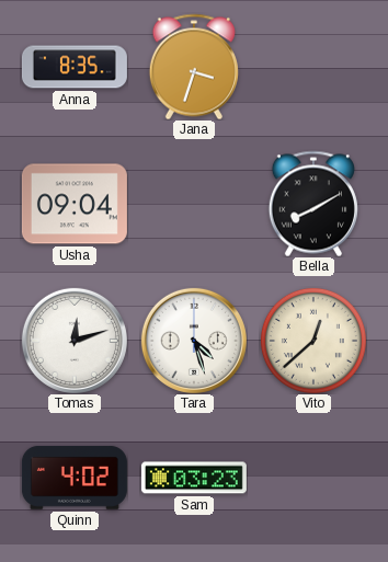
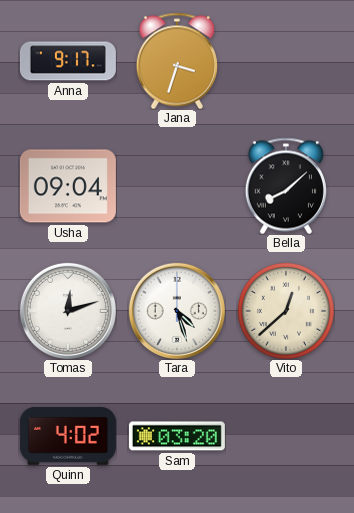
Anna: 8:35 -> 9:17
Bella: 8:10 -> 8:08
Sam: 03:23 -> 03:20
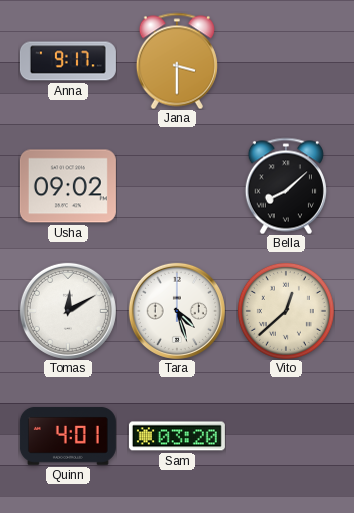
Jana: 3:33 -> 3:30
Usha: 09:04 -> 09:02
Tomas: 12:12 -> 12:10
Quinn: 4:02 -> 4:01
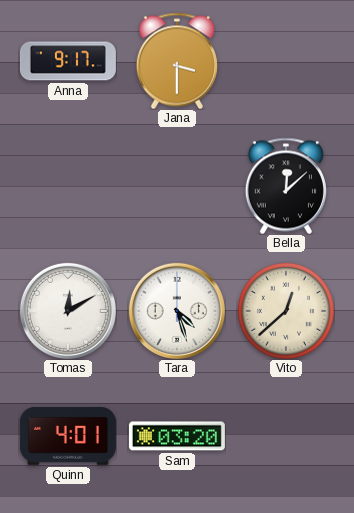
Usha: 09:02 -> none
Bella: 8:08 -> 12:08
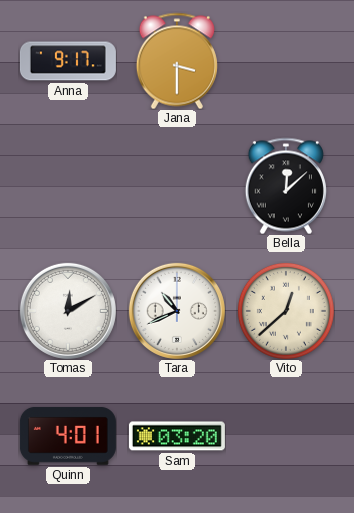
Tara: 4:27 -> 10:41
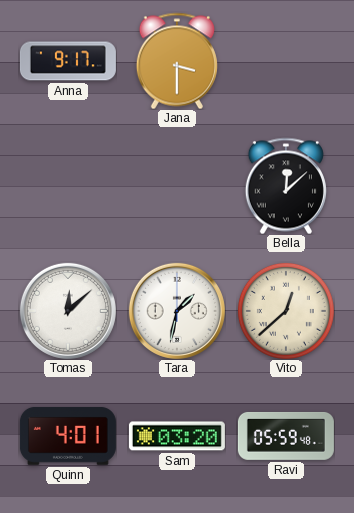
Tomas: 12:10 -> 12:08
Tara: 10:41 -> 1:32
Ravi: none -> 05:59
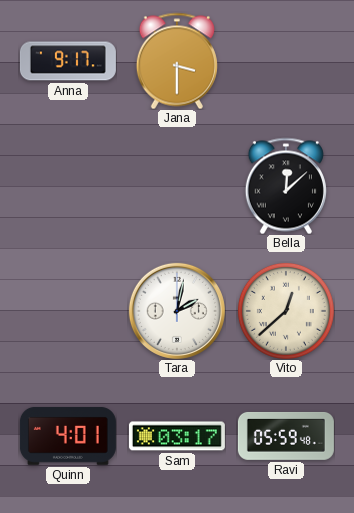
Tomas: 12:08 -> none
Tara: 1:32 -> 2:02
Sam: 03:20 -> 03:17
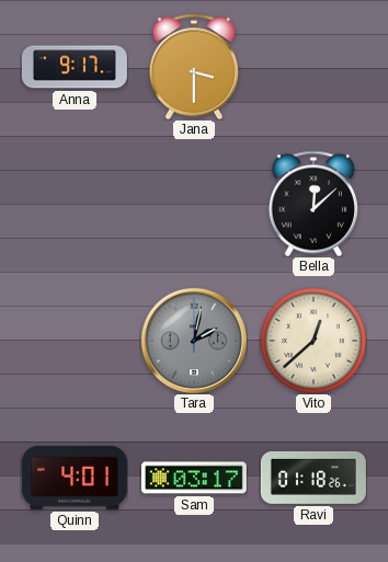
Tara dial: white -> grey
Ravi: 05:59 -> 01:18
